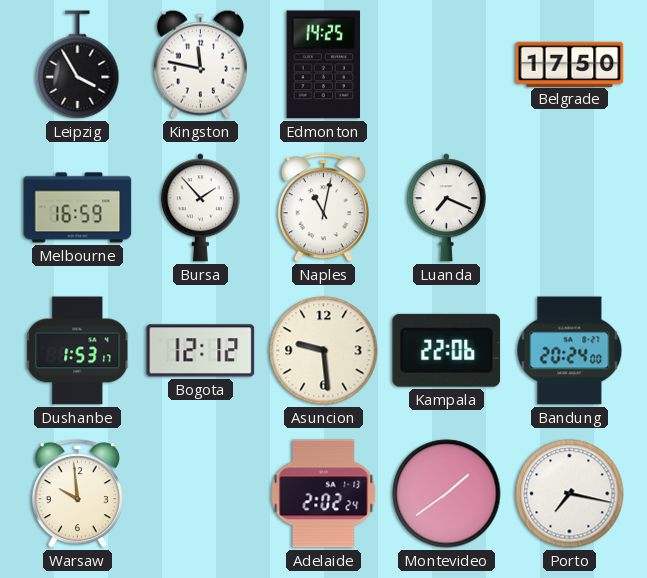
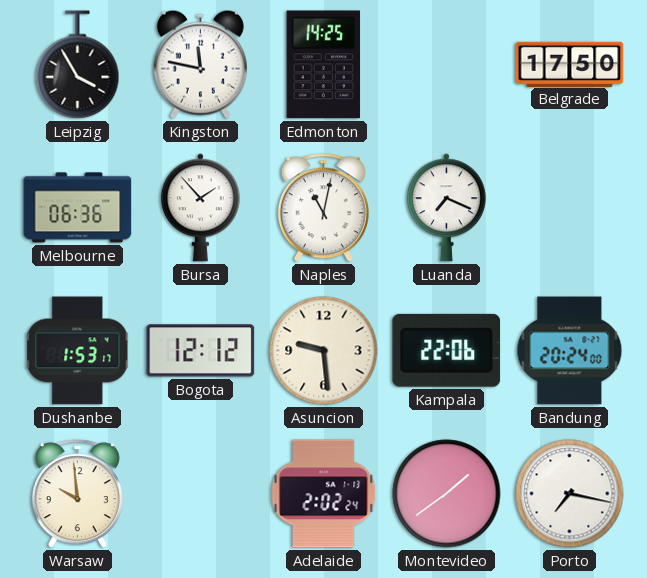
Melbourne: 16:59 -> 06:36
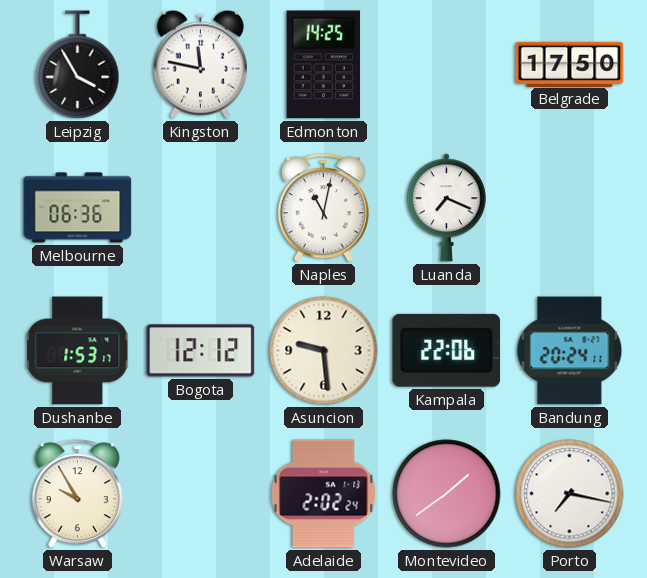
Bursa: 1:53 -> none
Bandung: 20:24:00 -> 20:24:11
Warsaw: 9:59 -> 9:55
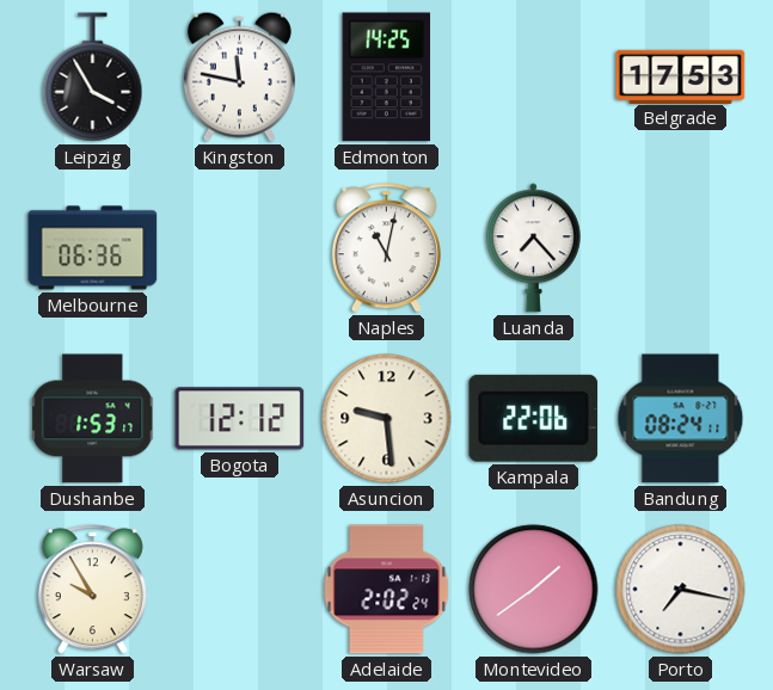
Belgrade: 17:50 -> 17:53
Luanda: 7:19 -> 7:23
Bandung: 20:24 -> 08:24
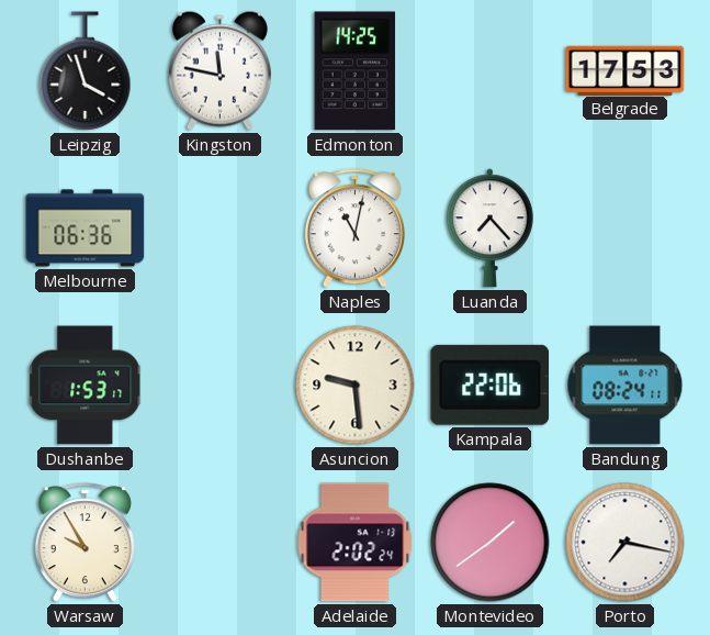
Leipzig: 3:55 -> 3:57
Bogota: 12:12 -> none
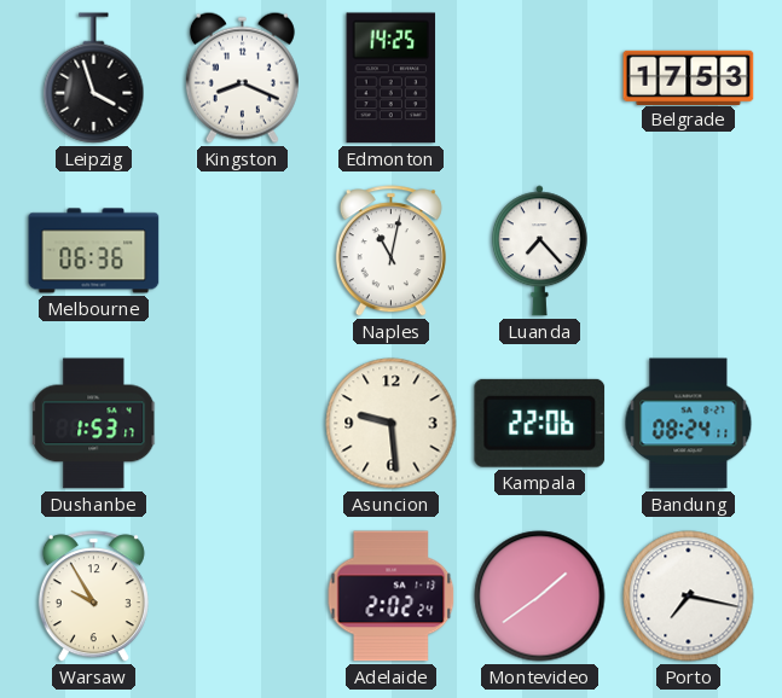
Kingston: 11:47 -> 8:19
